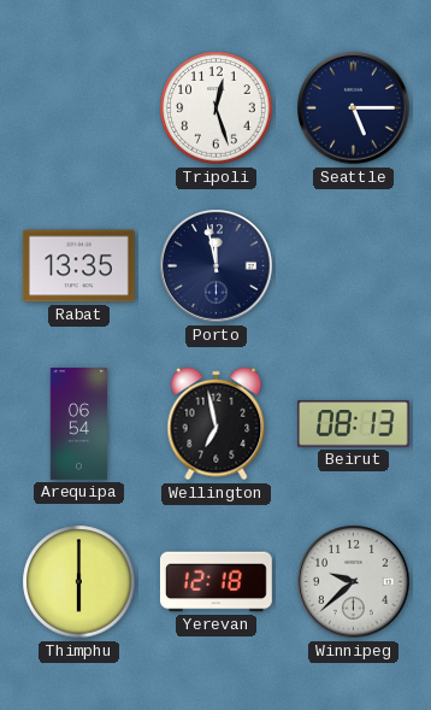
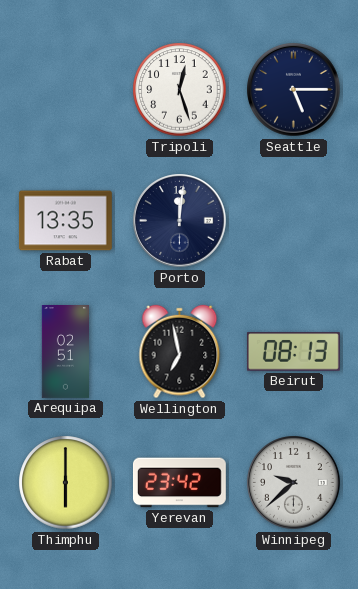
Porto: 11:58 -> 12:01
Arequipa: 06:54 -> 02:51
Yerevan: 12:18 -> 23:42
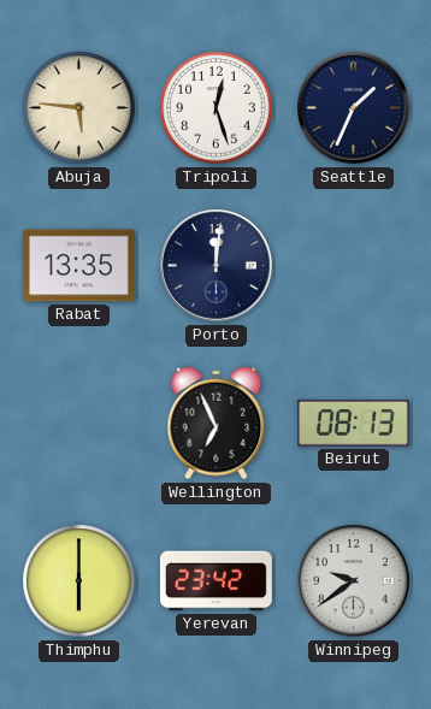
Abuja: none -> 5:46
Seattle: 5:15 -> 1:34
Arequipa: 02:51 -> none
Wellington: 6:58 -> 6:56
Winnipeg: 9:38 -> 9:39
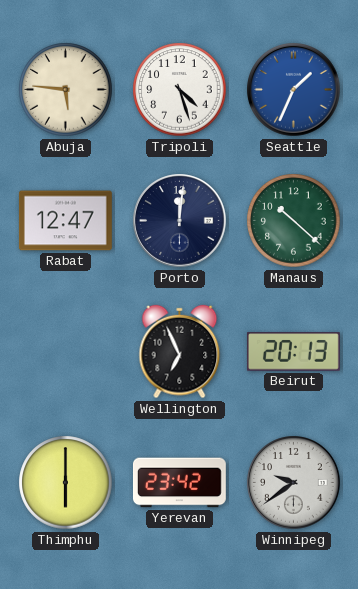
Tripoli: 12:27 -> 4:27
Seattle dial: navy -> blue
Rabat: 13:35 -> 12:47
Manaus: none -> 10:22
Beirut: 08:13 -> 20:13
